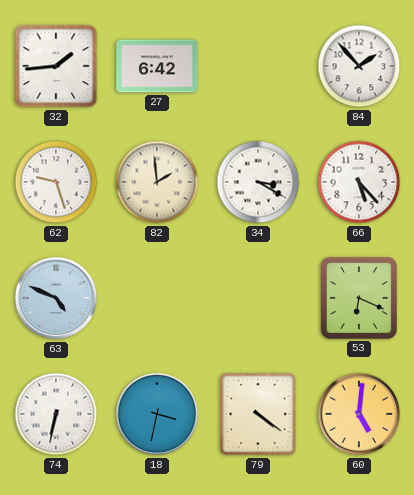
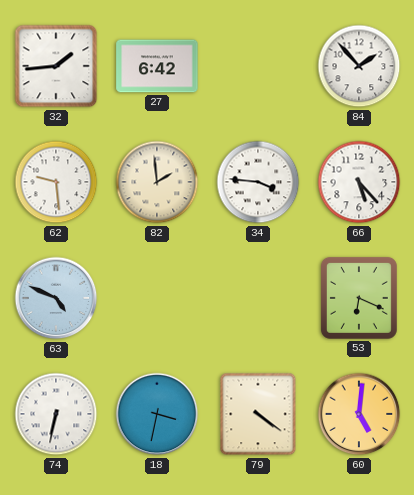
62: 9:27 -> 9:29
34: 3:20 -> 3:46
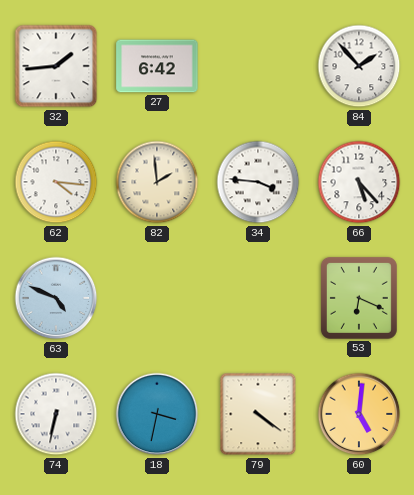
62: 9:29 -> 4:16
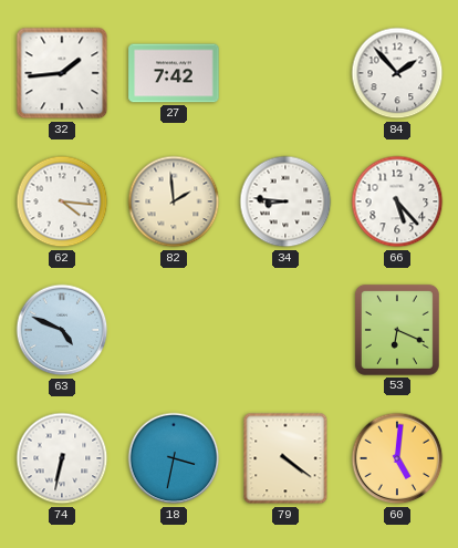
27: 6:42 -> 7:42
34: 3:46 -> 8:46
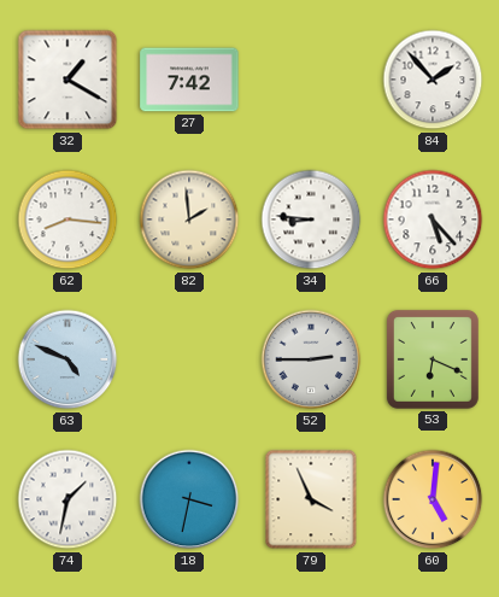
32: 1:44 -> 1:20
62: 4:16 -> 8:16
52: none -> 2:45
74: 6:32 -> 1:32
79: 4:21 -> 3:56
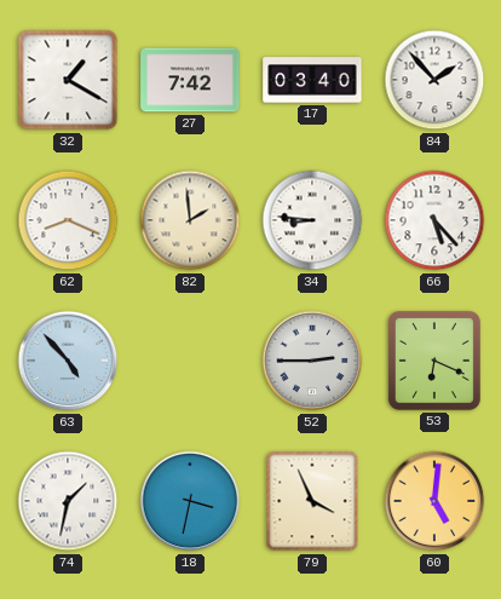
17: none -> 03:40
62: 8:16 -> 8:19
63: 4:49 -> 4:53
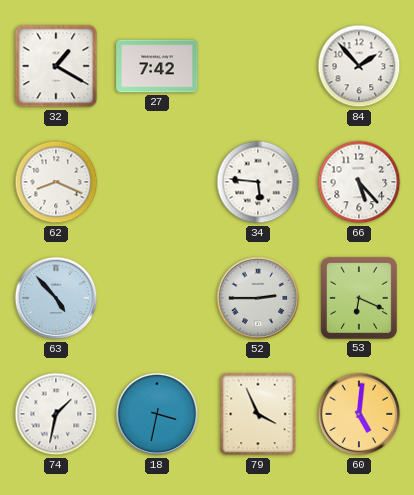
17: 03:40 -> none
82: 1:59 -> none
34: 8:46 -> 5:46
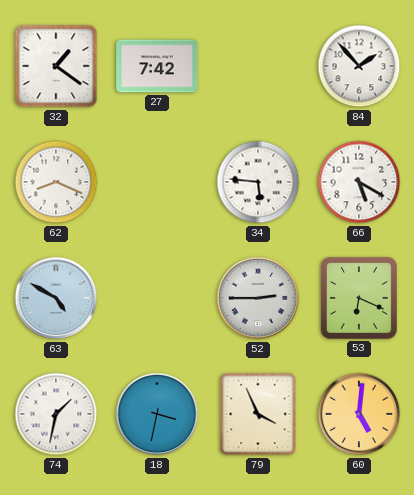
32: 1:20 -> 1:21
66: 5:23 -> 5:20
63: 4:53 -> 4:50
